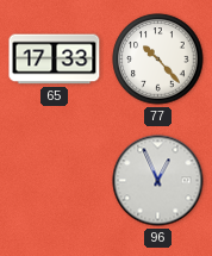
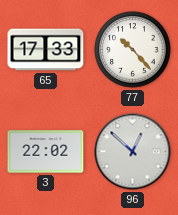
3: none -> 22:02
96: 12:56 -> 12:52
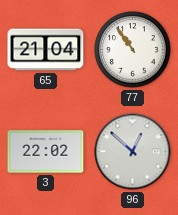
65: 17:33 -> 21:04
77: 10:23 -> 10:54
